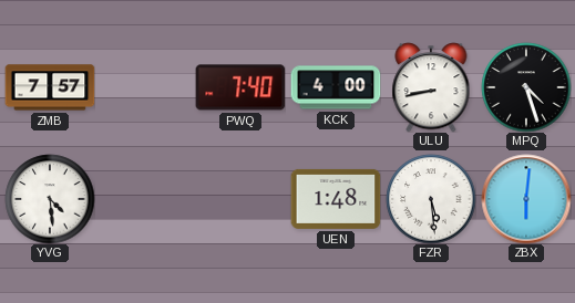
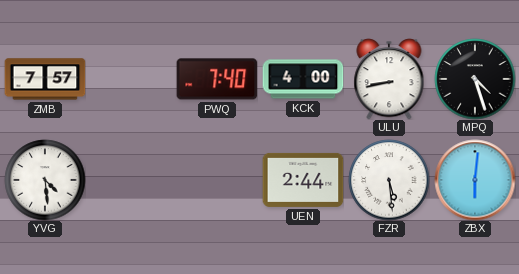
UEN: 1:48 -> 2:44
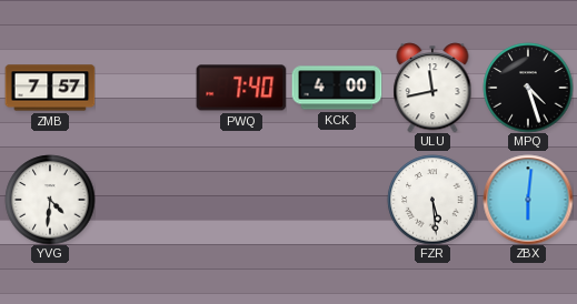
ULU: 8:43 -> 11:43
YVG: 4:29 -> 4:31
UEN: 2:44 -> none
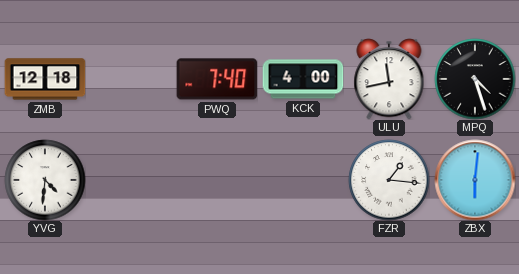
ZMB: 7:57 -> 12:18
FZR: 5:29 -> 1:16
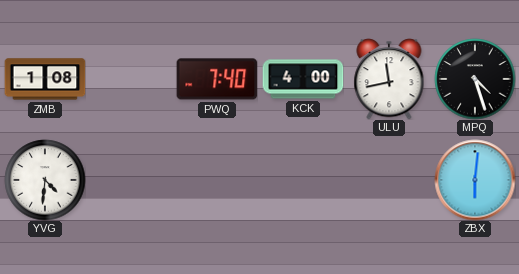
ZMB: 12:18 -> 1:08
FZR: 1:16 -> none
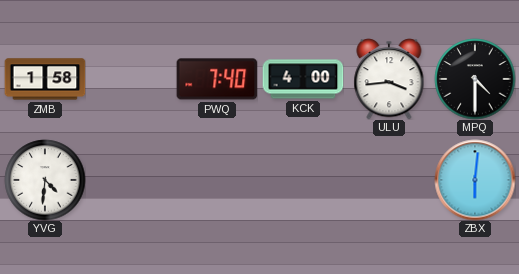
ZMB: 1:08 -> 1:58
ULU: 11:43 -> 3:44
MPQ: 4:27 -> 4:30
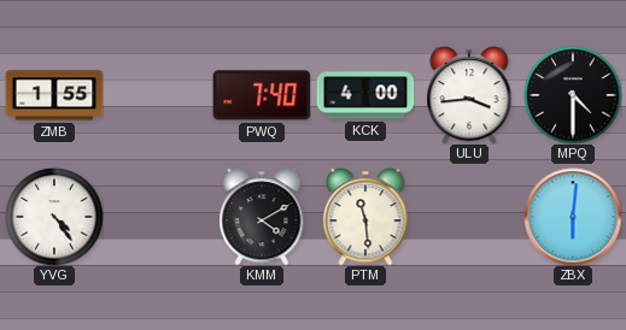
ZMB: 1:58 -> 1:55
YVG: 4:31 -> 4:24
KMM: none -> 4:10
PTM: none -> 11:29
